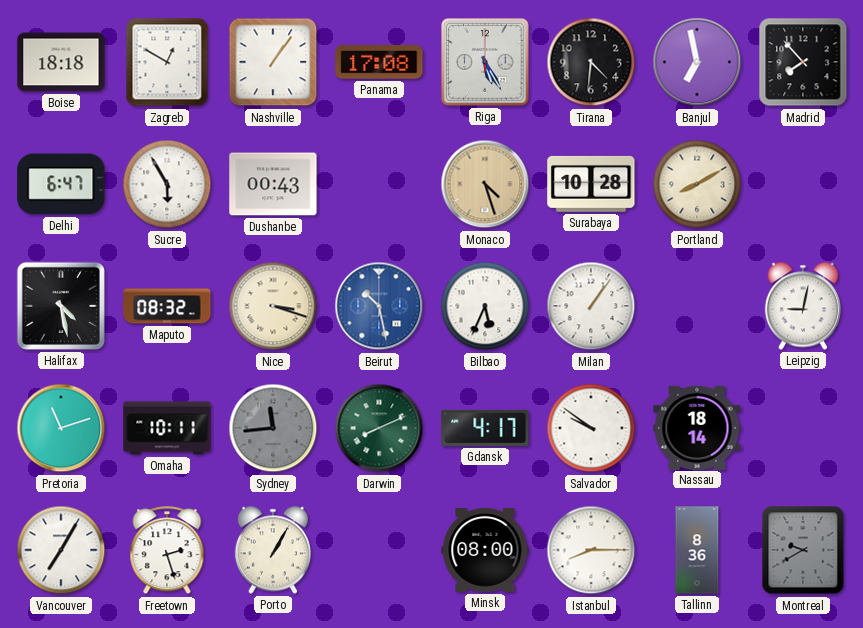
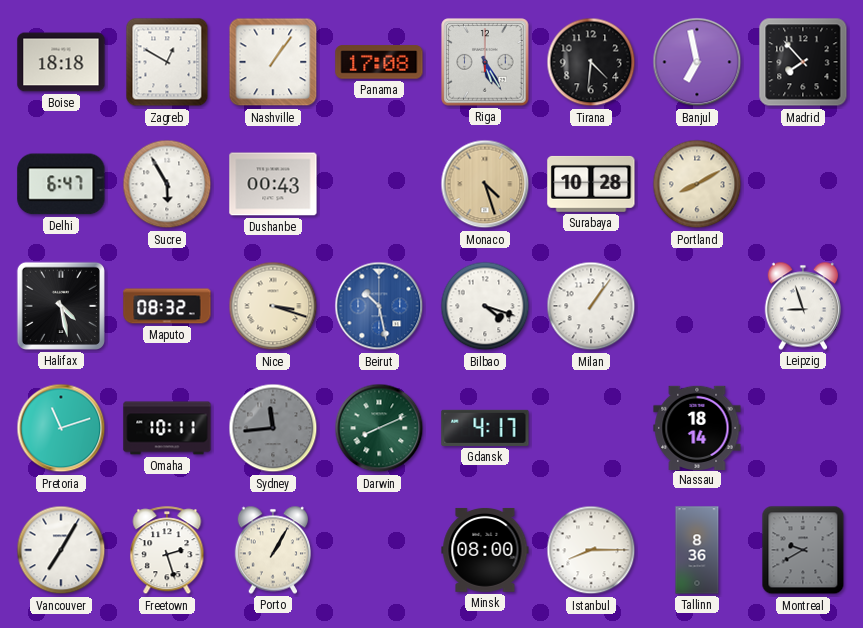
Bilbao: 5:34 -> 4:18
Leipzig: 9:02 -> 8:57
Salvador: 9:51 -> none
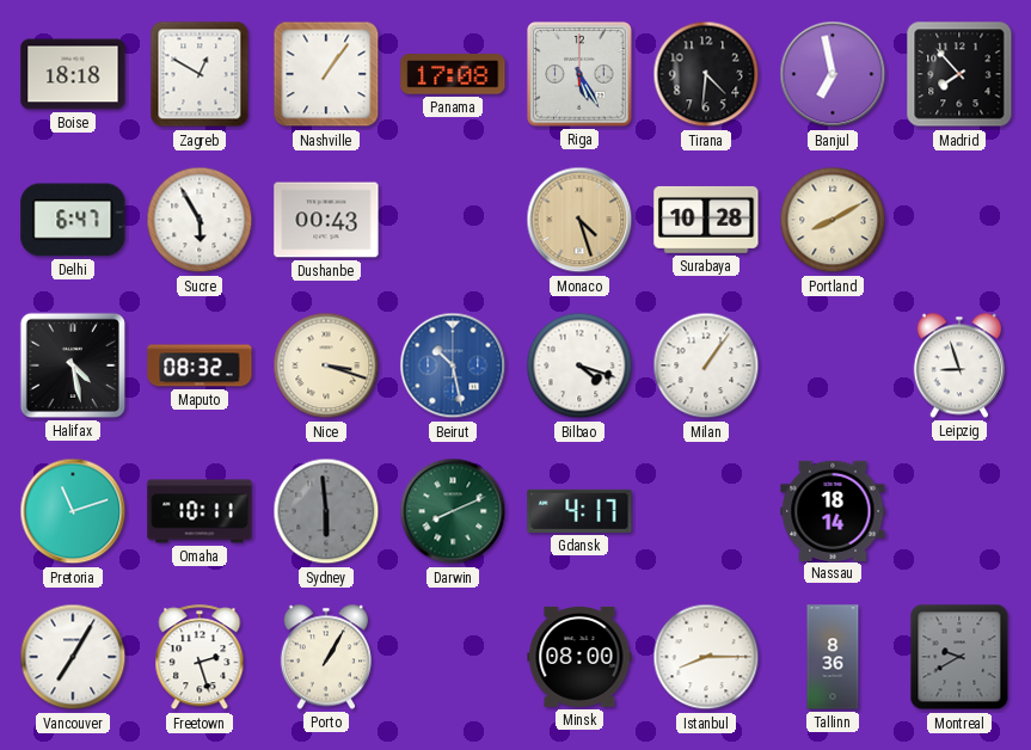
Sydney: 11:44 -> 5:59
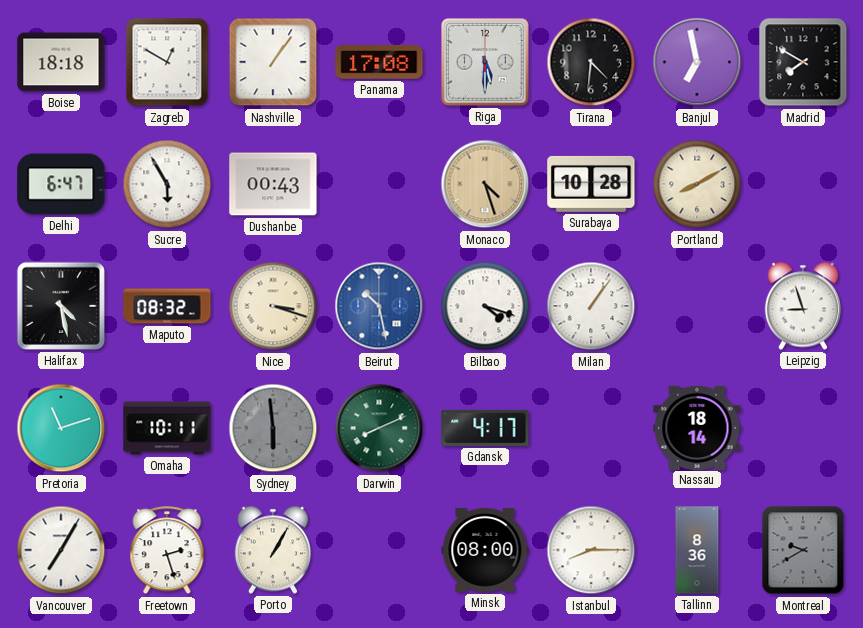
Riga: 5:25 -> 5:30
Madrid: 7:53 -> 7:50
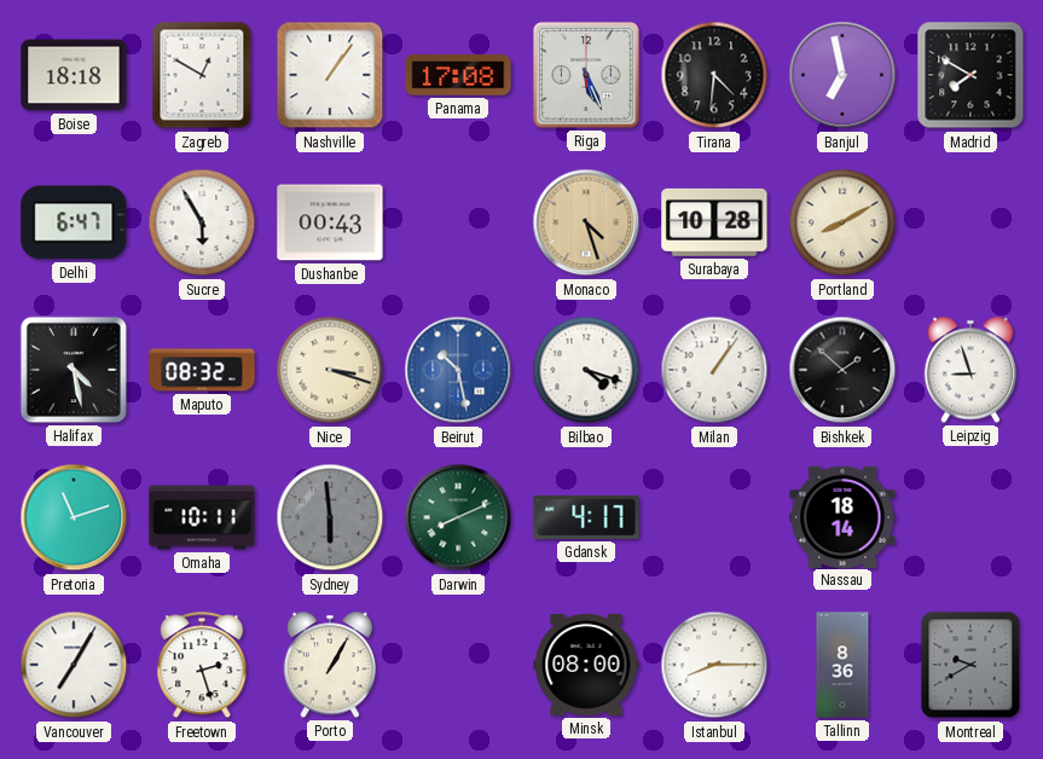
Riga: 5:30 -> 5:26
Bishkek: none -> 1:52
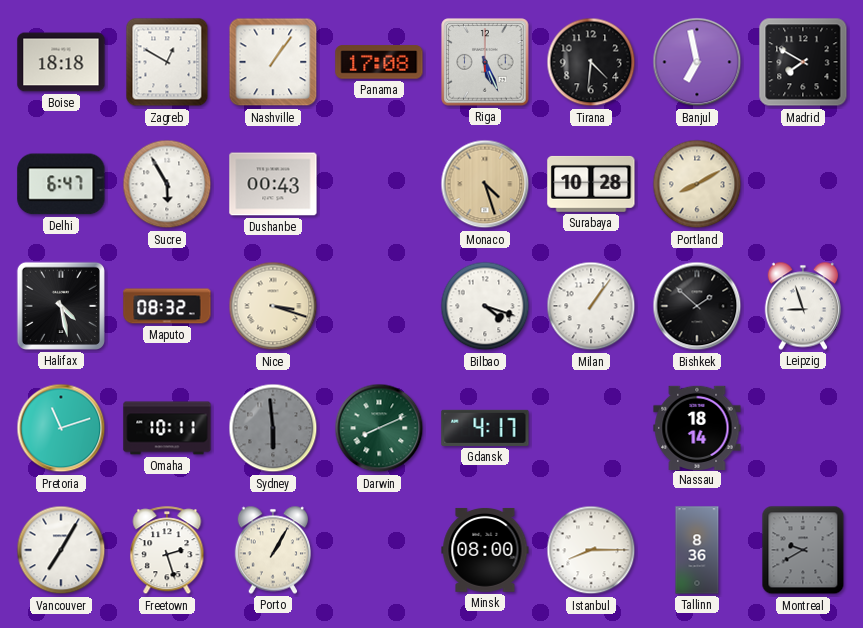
Beirut: 10:28 -> none
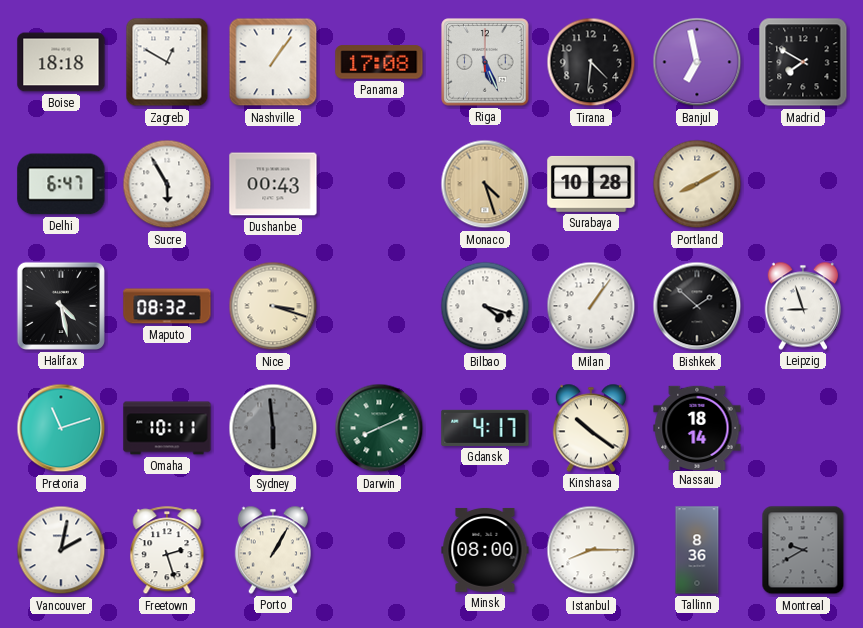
Kinshasa: none -> 10:21
Vancouver: 7:05 -> 2:02
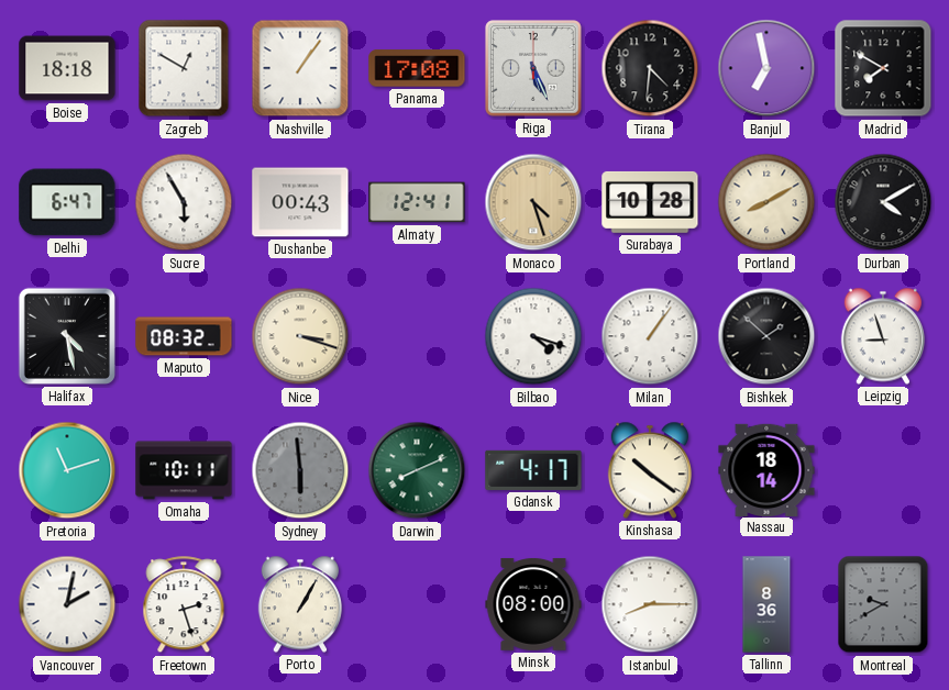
Almaty: none -> 12:41
Durban: none -> 4:10
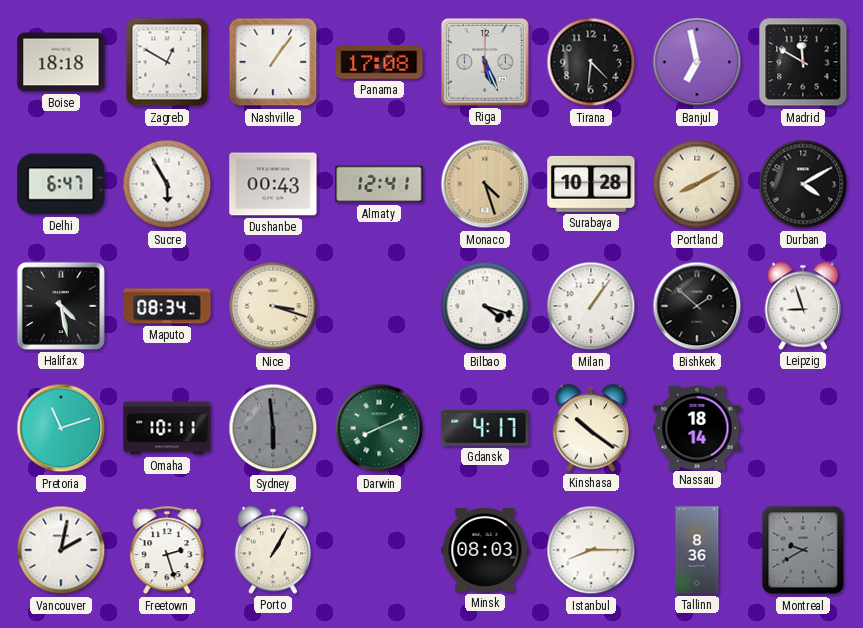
Madrid: 7:50 -> 11:50
Maputo: 08:32 -> 08:34
Minsk: 08:00 -> 08:03
